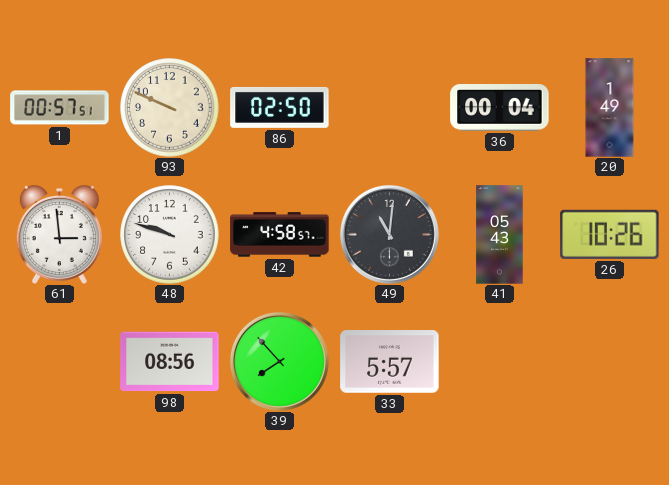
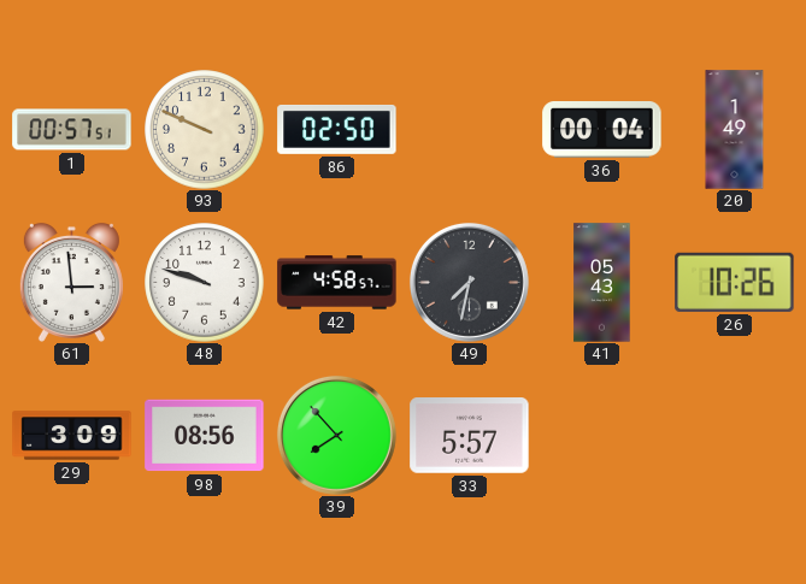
49: 11:01 -> 7:32
29: none -> 3:09
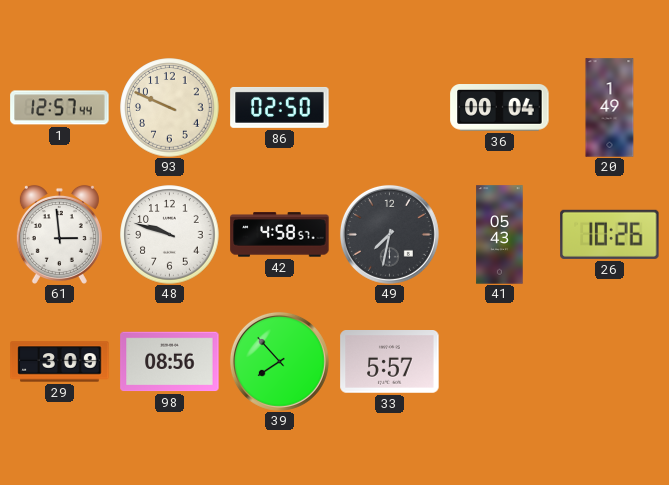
1: 00:57 -> 12:57
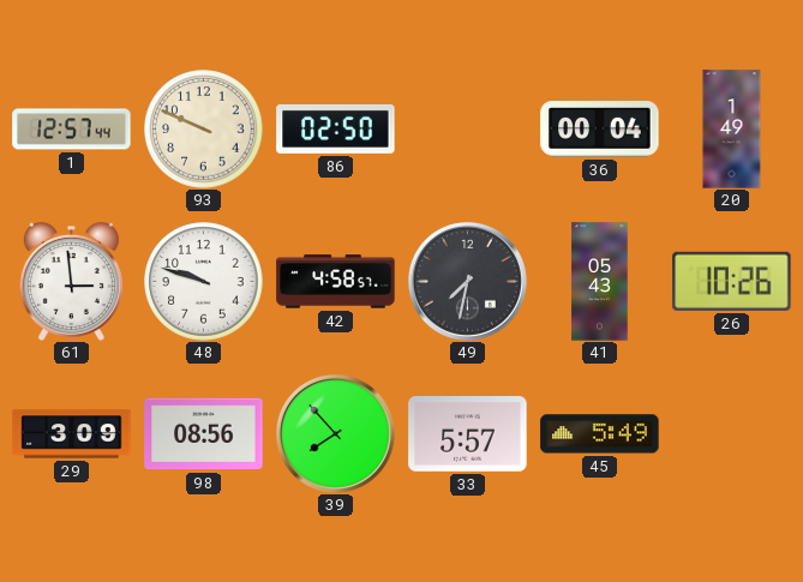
45: none -> 5:49
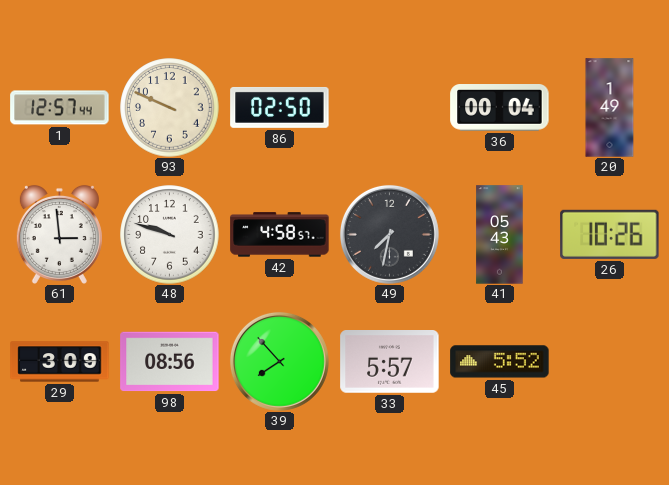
45: 5:49 -> 5:52
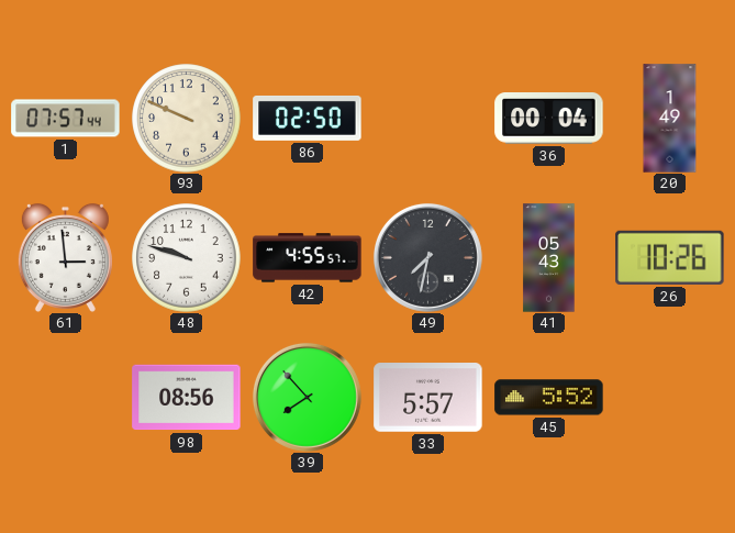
1: 12:57 -> 07:57
42: 4:58 -> 4:55
29: 3:09 -> none
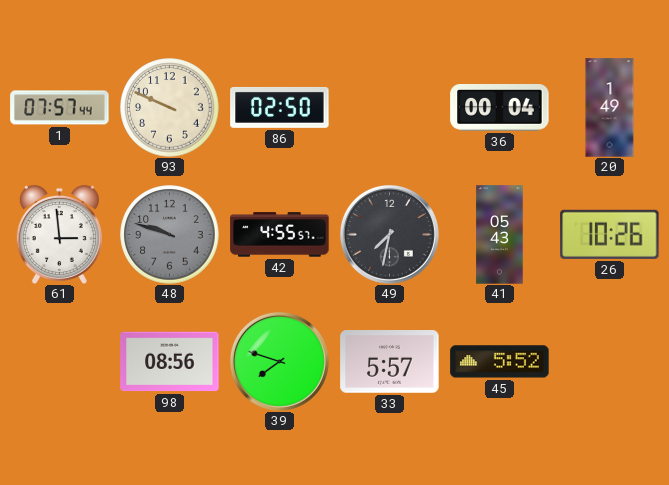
48 dial: white -> grey
39: 7:53 -> 7:48
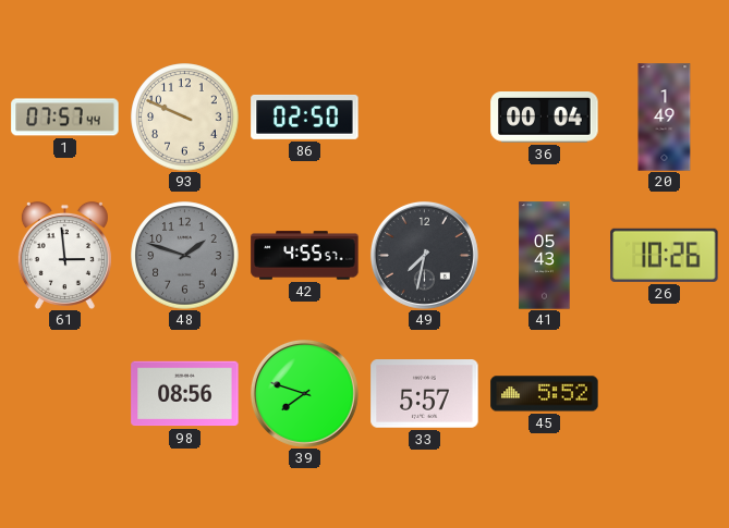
48: 9:48 -> 1:48
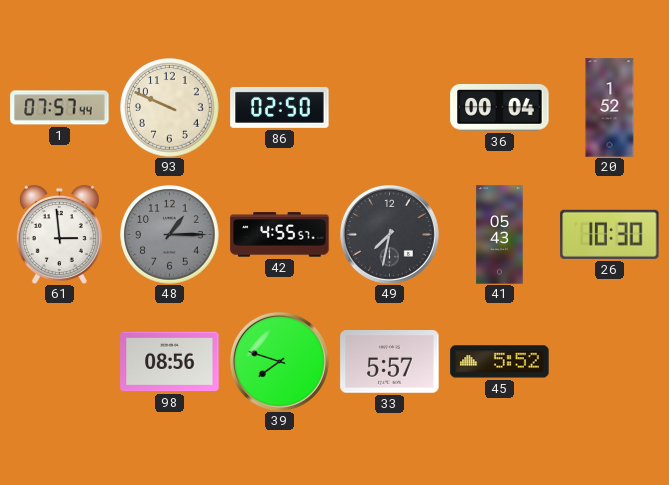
20: 1:49 -> 1:52
48: 1:48 -> 1:15
26: 10:26 -> 10:30
